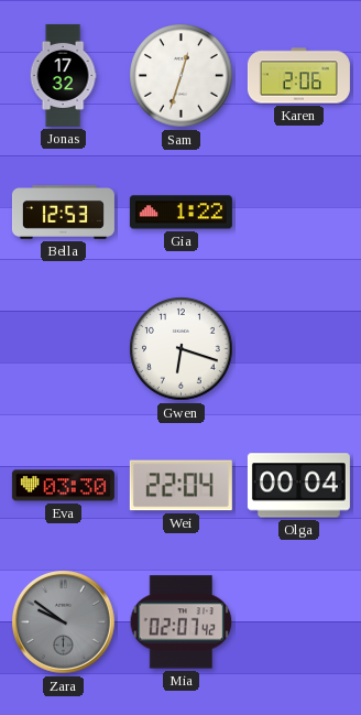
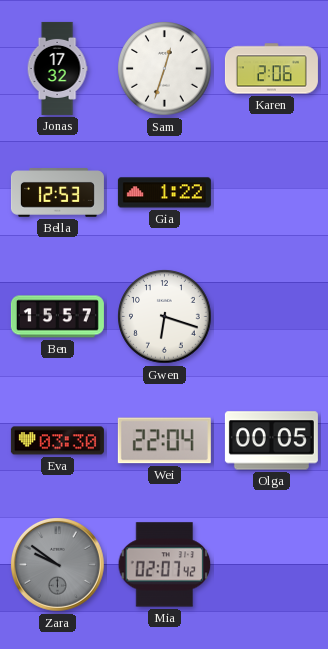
Ben: none -> 15:57
Olga: 00:04 -> 00:05
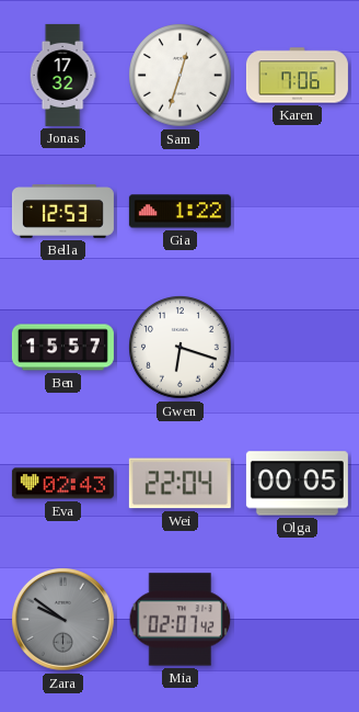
Karen: 2:06 -> 7:06
Eva: 03:30 -> 02:43
